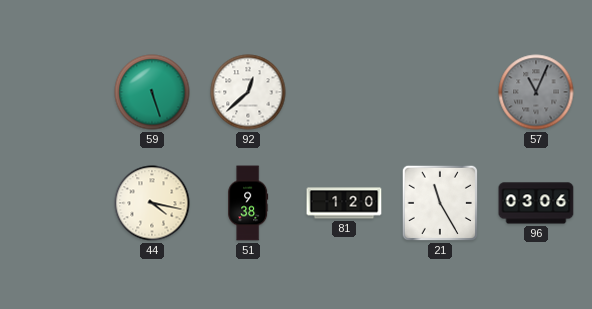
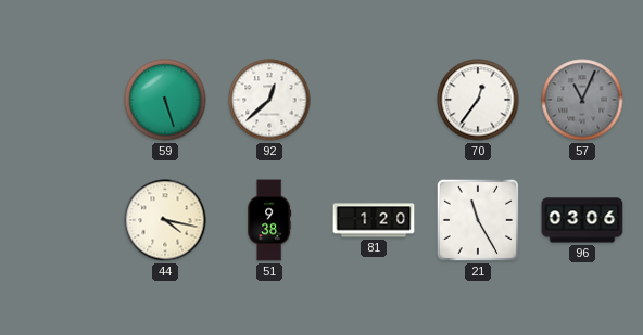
70: none -> 12:36
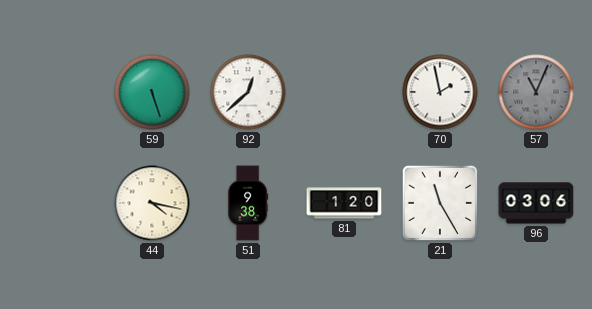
70: 12:36 -> 1:58
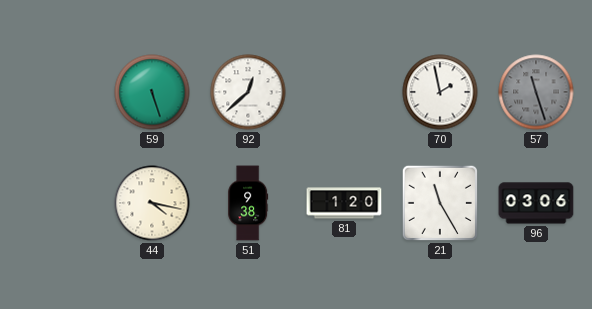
57: 11:04 -> 11:27
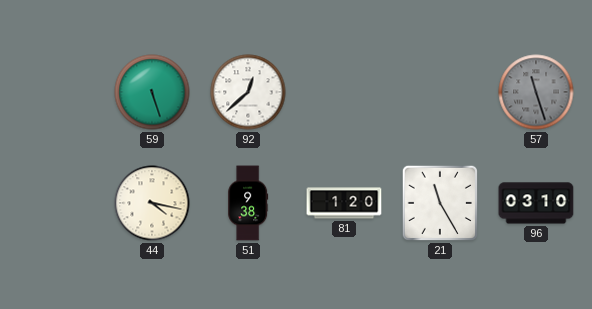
70: 1:58 -> none
96: 03:06 -> 03:10
